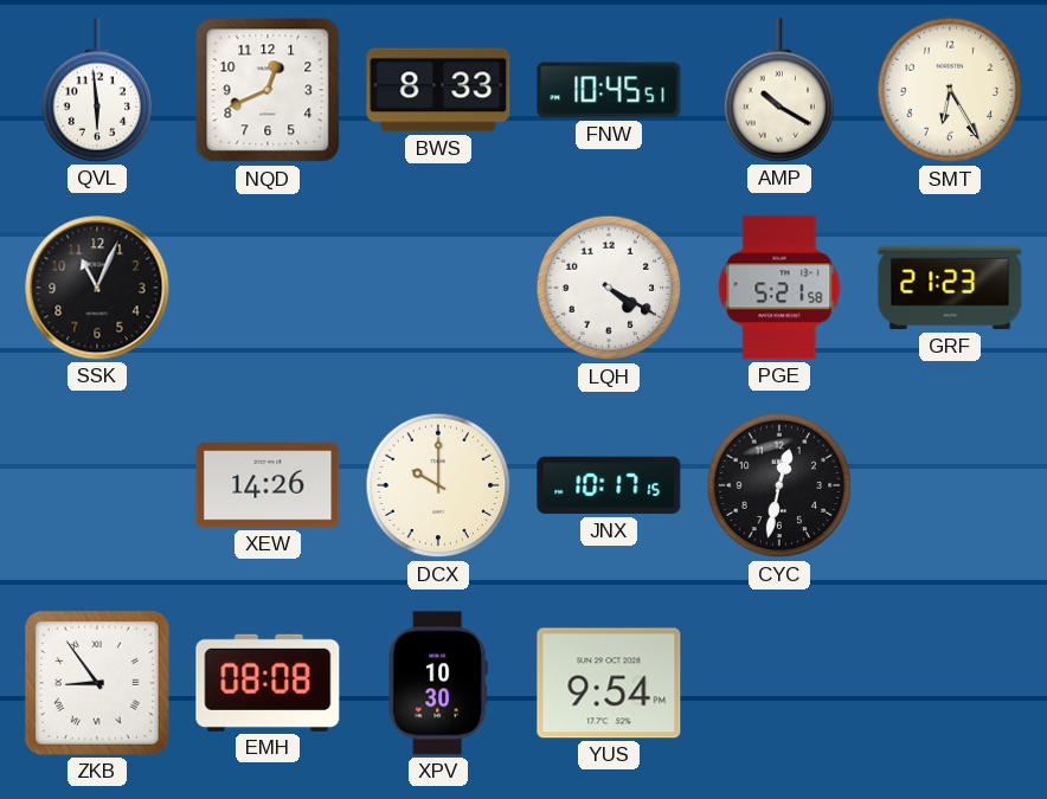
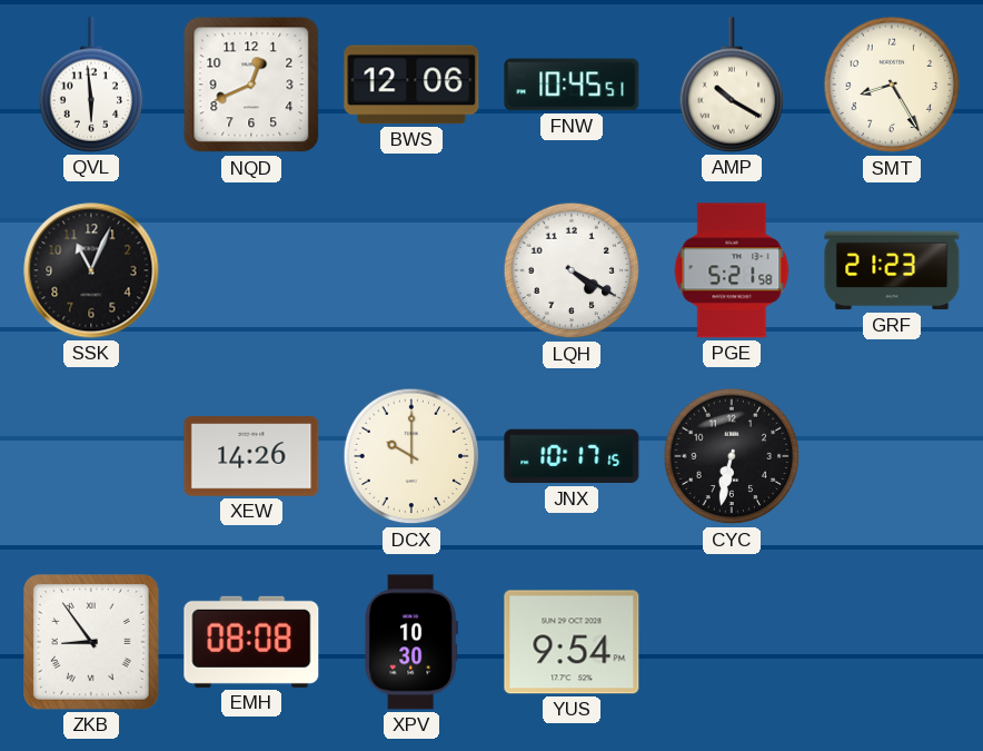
BWS: 8:33 -> 12:06
SMT: 6:25 -> 8:25
CYC: 12:32 -> 6:32
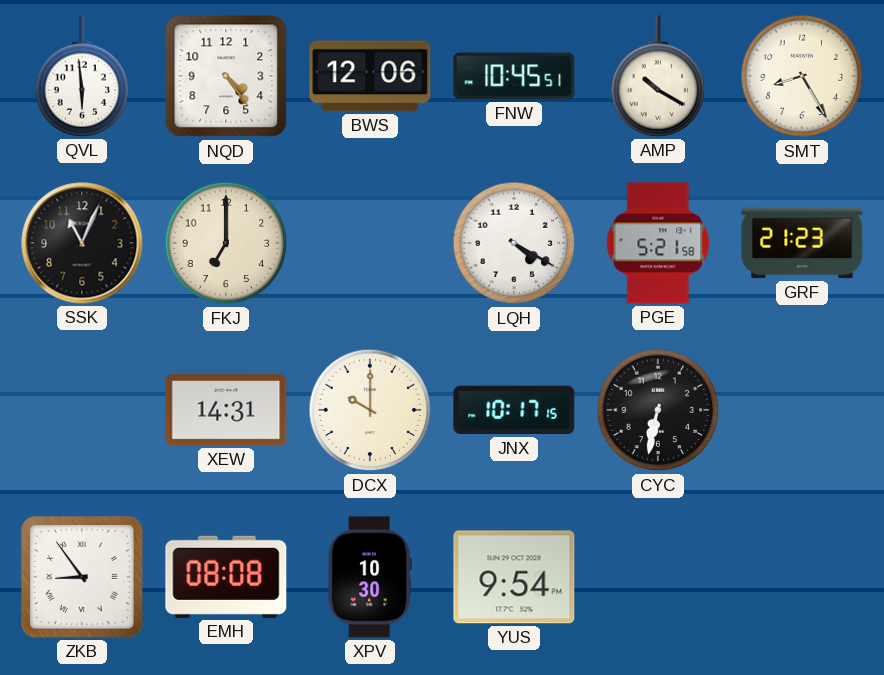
NQD: 12:41 -> 4:24
FKJ: none -> 7:00
XEW: 14:26 -> 14:31
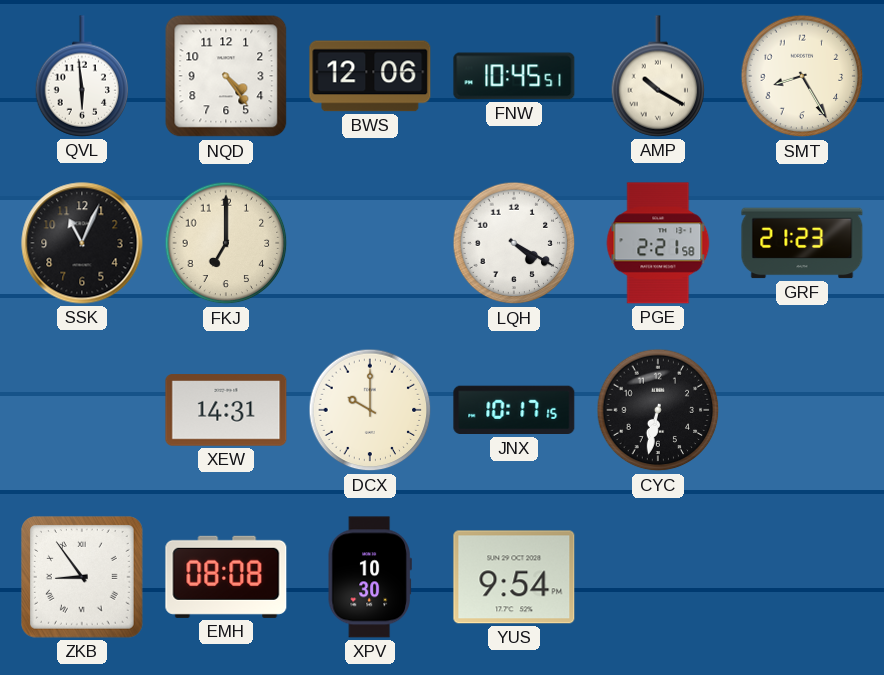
PGE: 5:21 -> 2:21
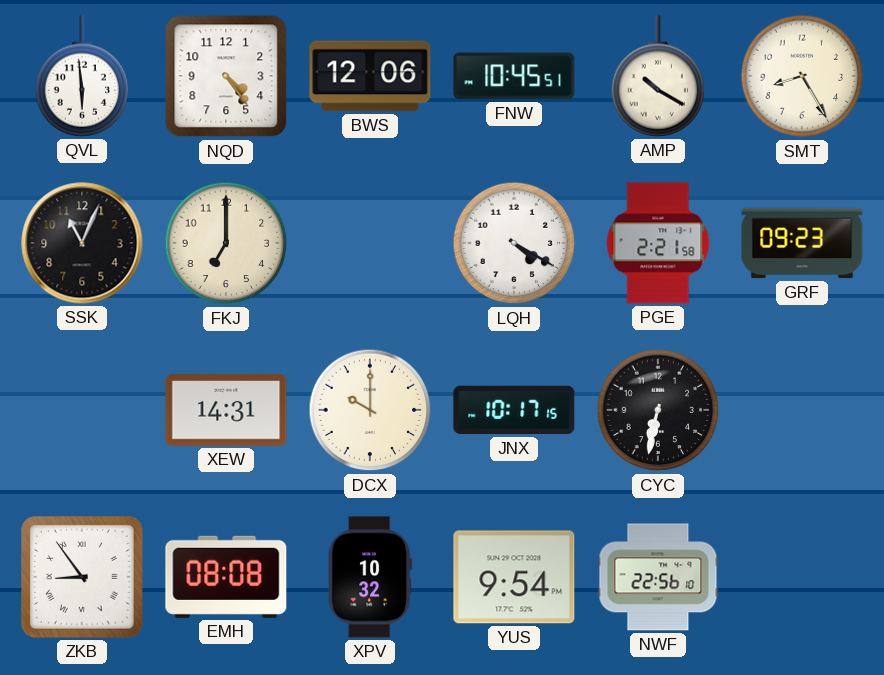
GRF: 21:23 -> 09:23
XPV: 10:30 -> 10:32
NWF: none -> 22:56
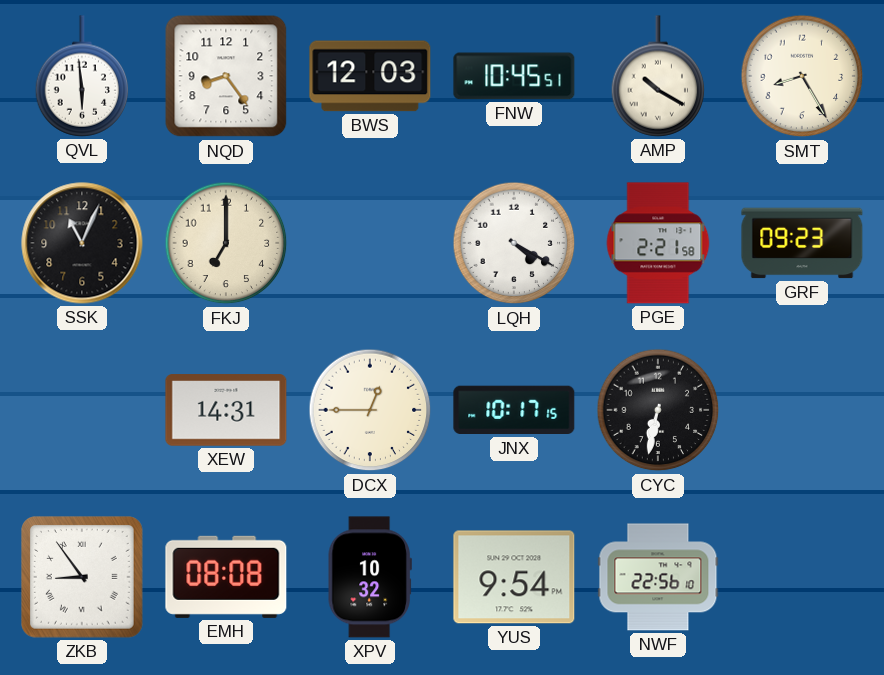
NQD: 4:24 -> 8:24
BWS: 12:06 -> 12:03
DCX: 10:00 -> 12:45
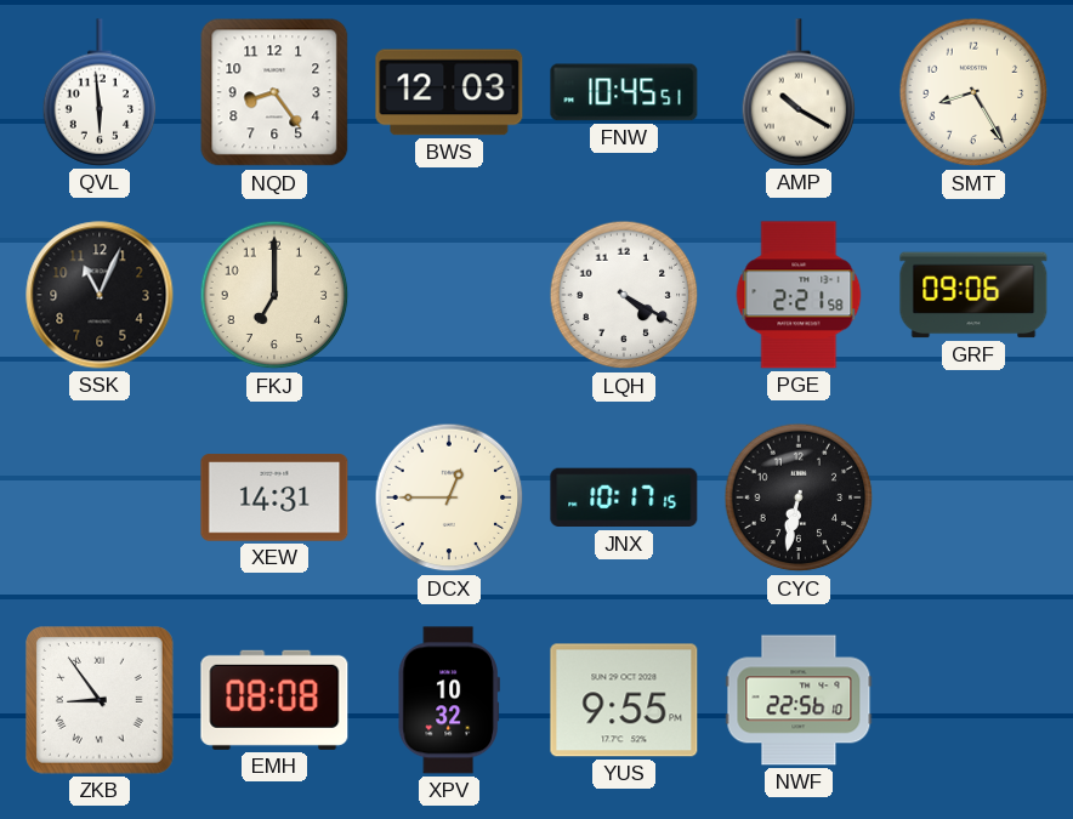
GRF: 09:23 -> 09:06
YUS: 9:54 -> 9:55
